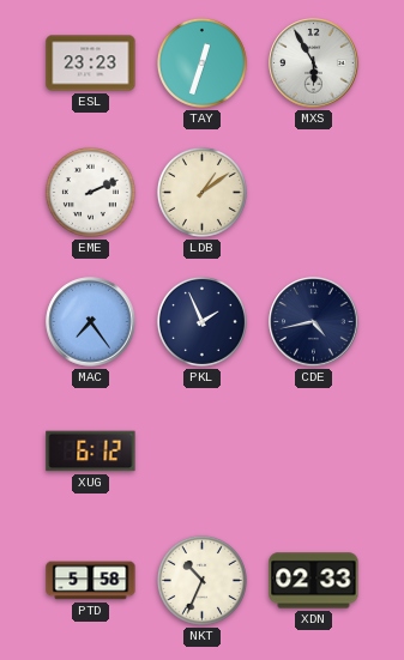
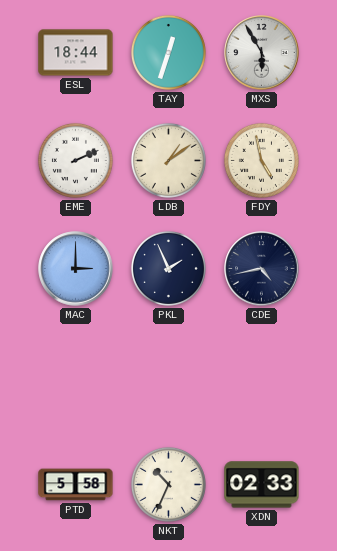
ESL: 23:23 -> 18:44
FDY: none -> 4:58
MAC: 7:24 -> 3:00
XUG: 6:12 -> none
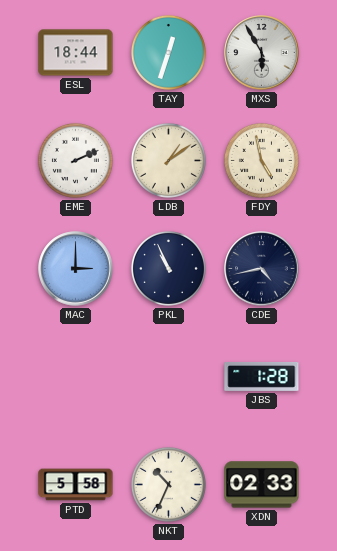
PKL: 1:56 -> 10:56
JBS: none -> 1:28
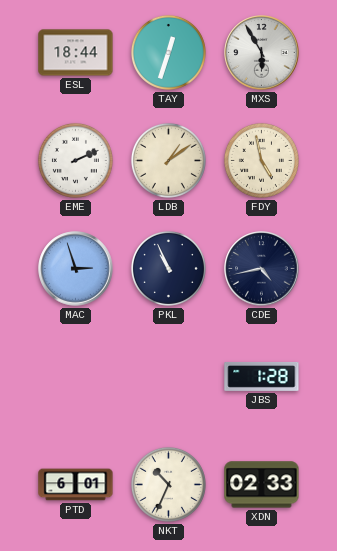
MAC: 3:00 -> 2:57
PTD: 5:58 -> 6:01
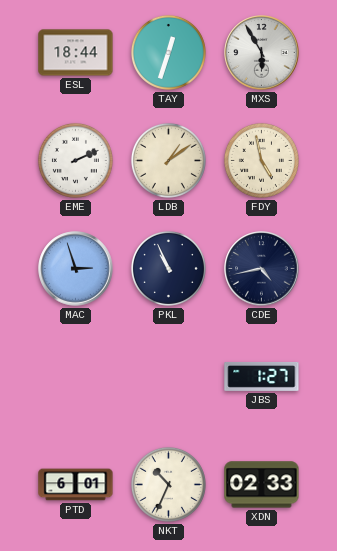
JBS: 1:28 -> 1:27
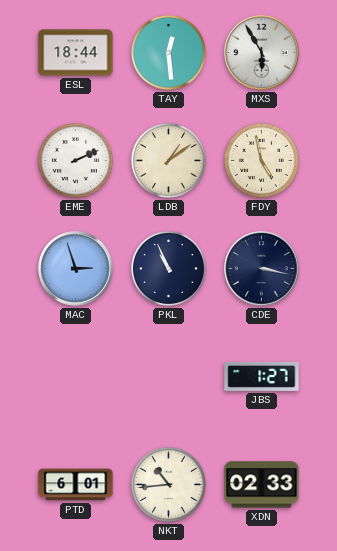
TAY: 12:33 -> 12:29
CDE: 4:43 -> 3:17
NKT: 10:34 -> 10:44
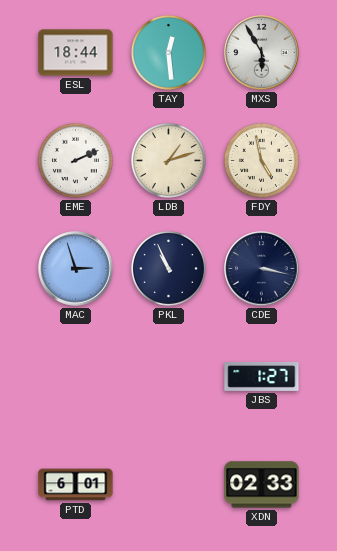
LDB: 1:09 -> 1:12
NKT: 10:44 -> none
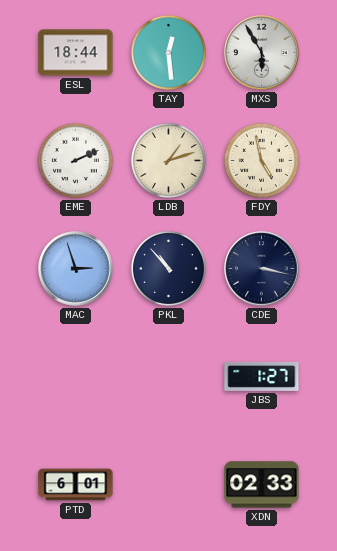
PKL: 10:56 -> 10:53
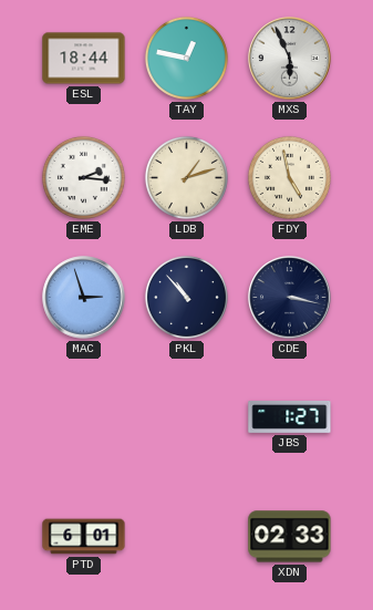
TAY: 12:29 -> 12:47
MXS: 5:55 -> 5:56
EME: 2:11 -> 2:16
